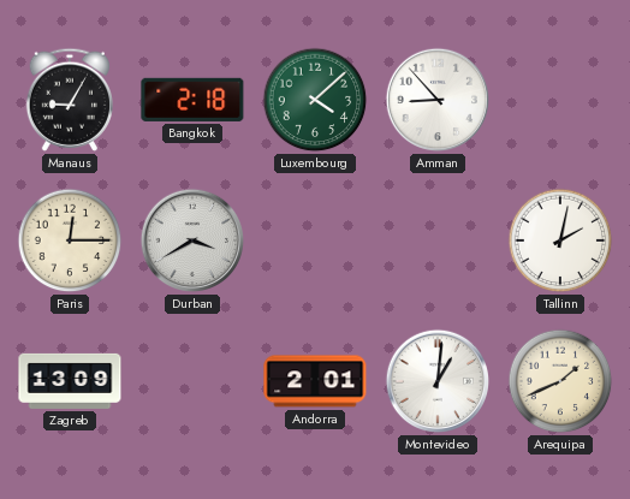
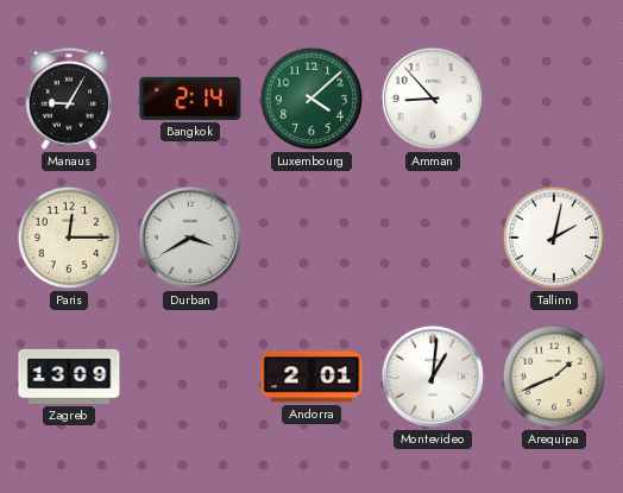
Bangkok: 2:18 -> 2:14
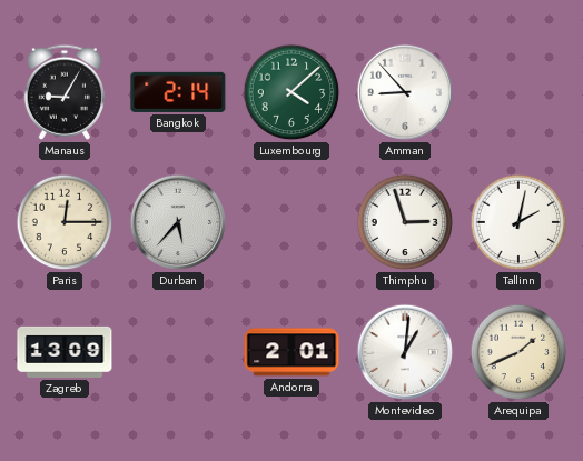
Durban: 3:40 -> 5:37
Thimphu: none -> 2:57
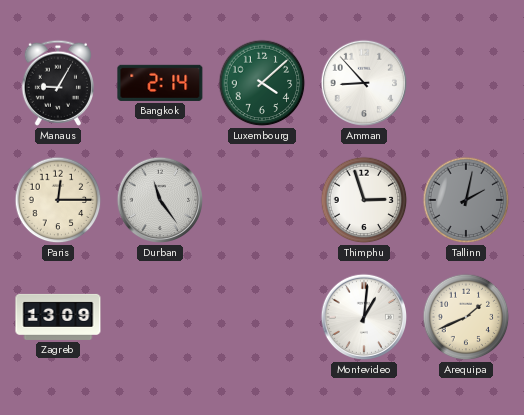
Durban: 5:37 -> 11:24
Tallinn dial: white -> grey
Andorra: 2:01 -> none
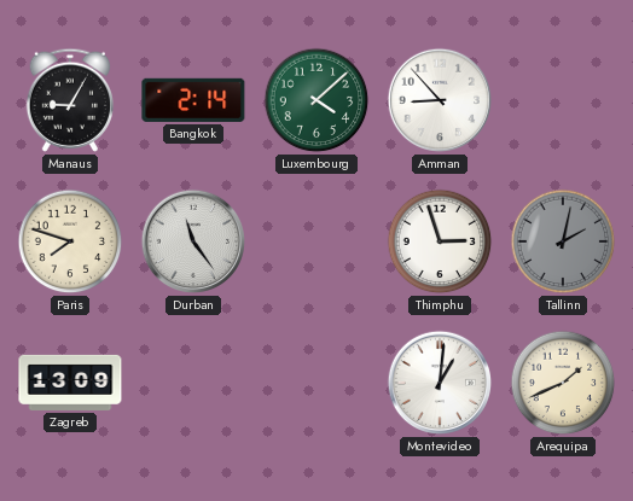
Paris: 12:15 -> 7:48
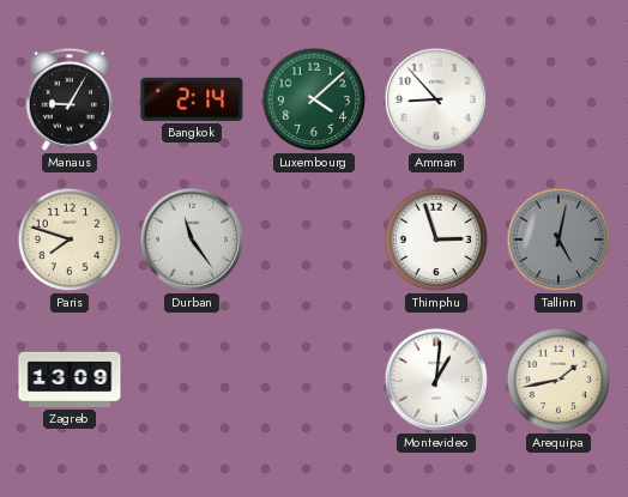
Tallinn: 2:02 -> 5:02
Arequipa: 1:41 -> 1:43
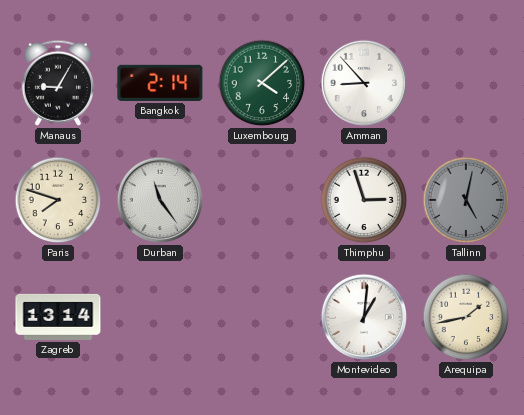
Zagreb: 13:09 -> 13:14
